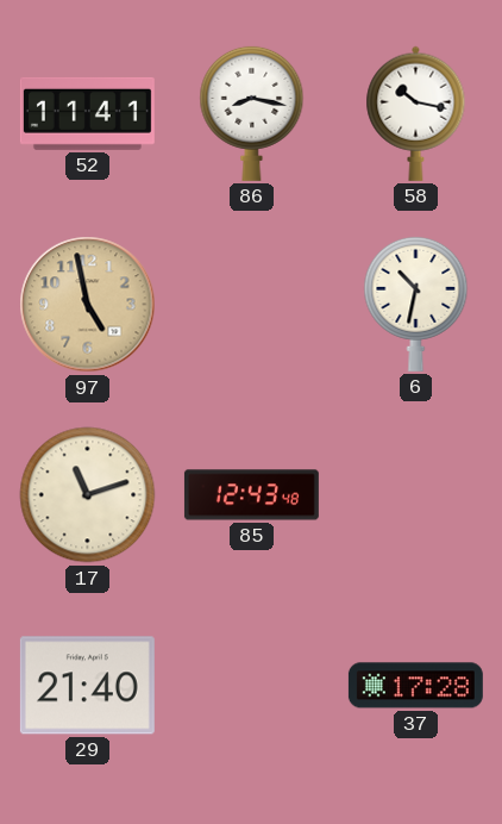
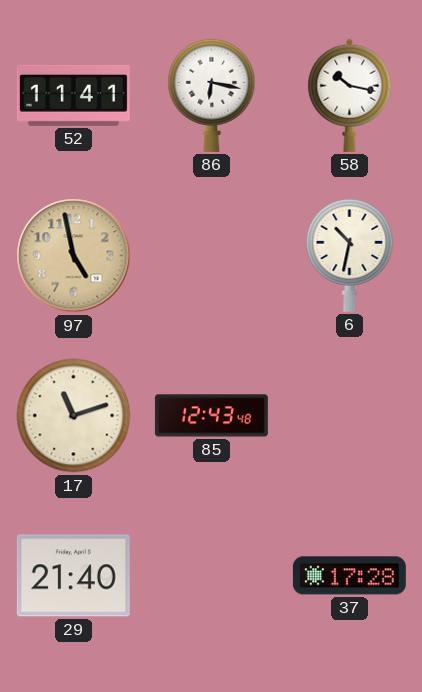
86: 8:17 -> 6:17
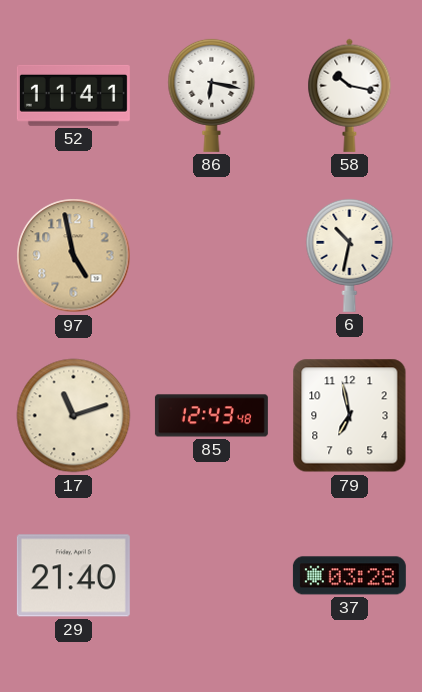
79: none -> 6:58
37: 17:28 -> 03:28
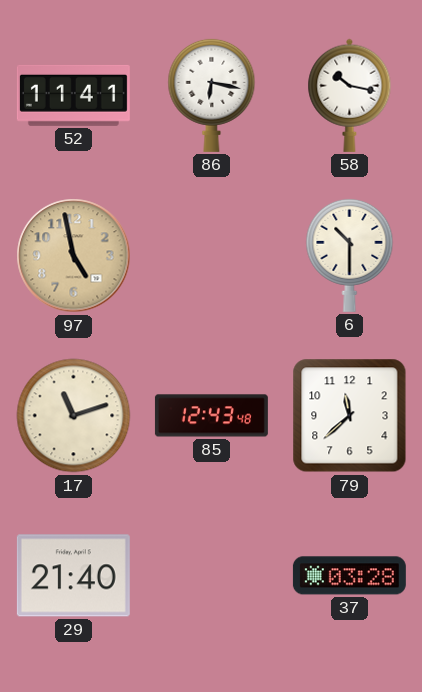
6: 10:32 -> 10:30
79: 6:58 -> 11:38
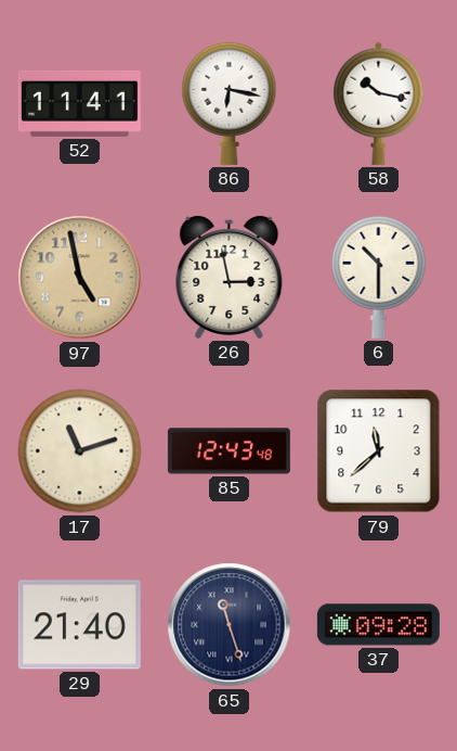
26: none -> 2:58
65: none -> 11:27
37: 03:28 -> 09:28
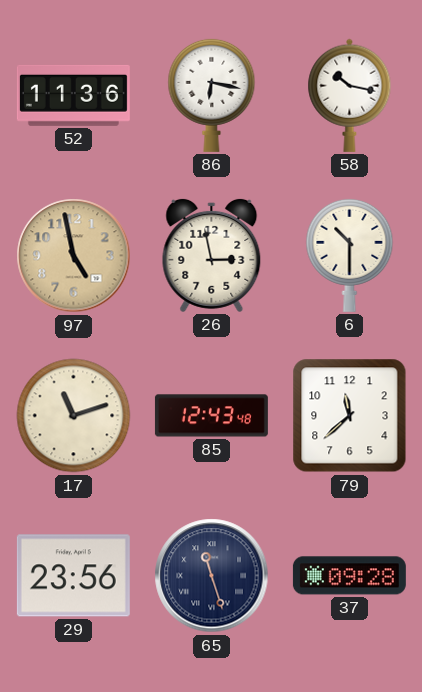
52: 11:41 -> 11:36
29: 21:40 -> 23:56
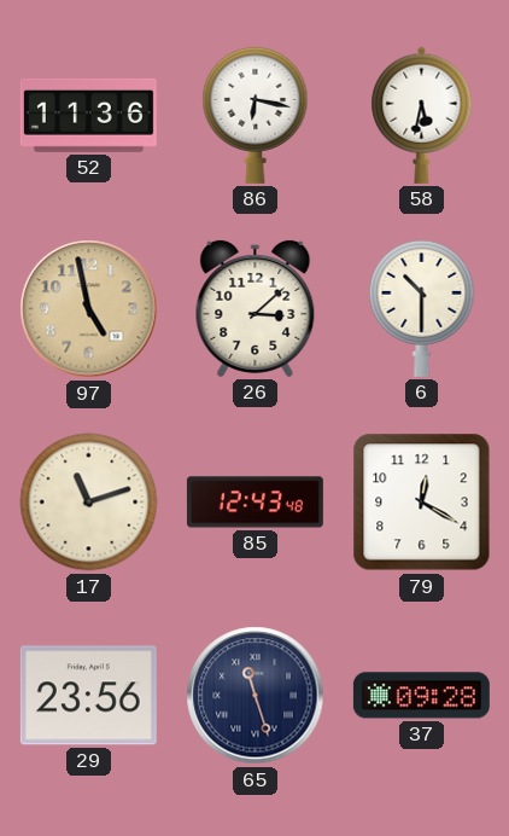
58: 10:17 -> 5:32
26: 2:58 -> 3:08
79: 11:38 -> 12:20
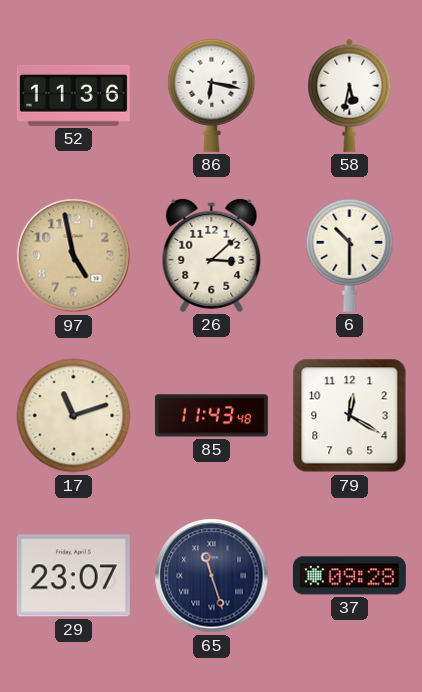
85: 12:43 -> 11:43
29: 23:56 -> 23:07
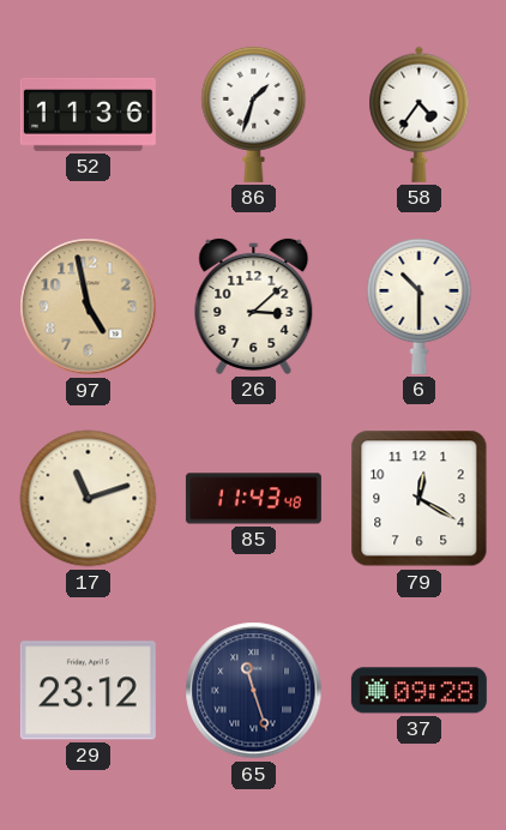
86: 6:17 -> 1:33
58: 5:32 -> 4:36
29: 23:07 -> 23:12
